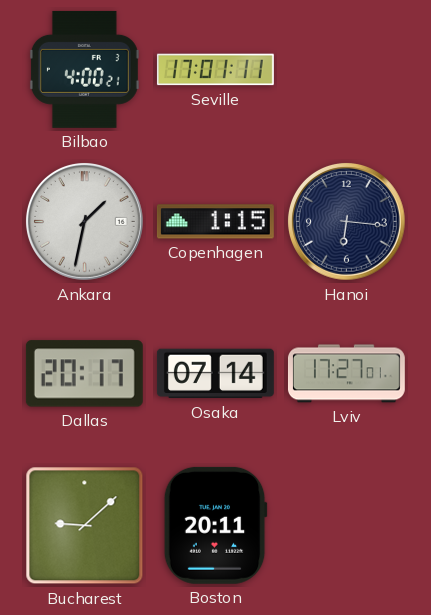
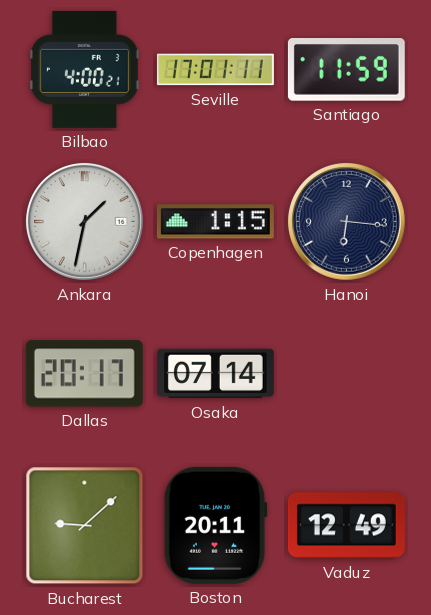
Santiago: none -> 11:59
Lviv: 17:27 -> none
Vaduz: none -> 12:49
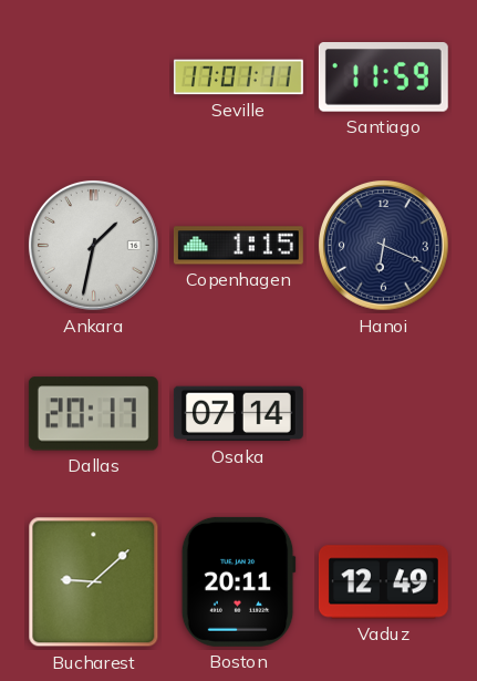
Bilbao: 4:00 -> none
Hanoi: 6:16 -> 6:19
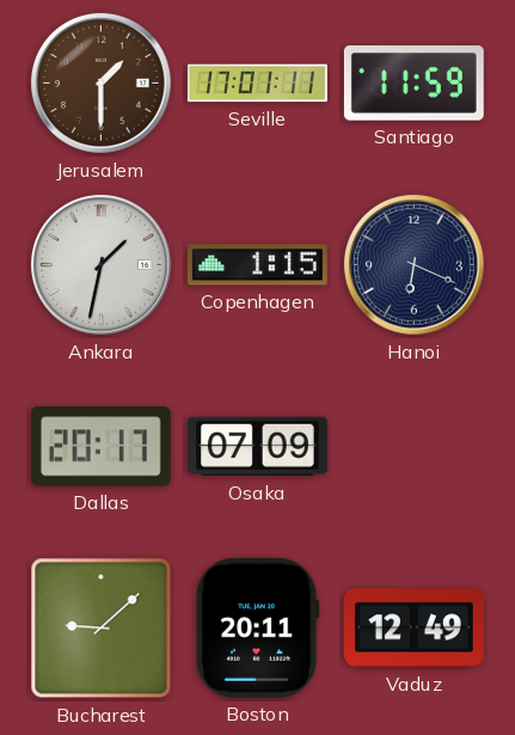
Jerusalem: none -> 1:30
Osaka: 07:14 -> 07:09
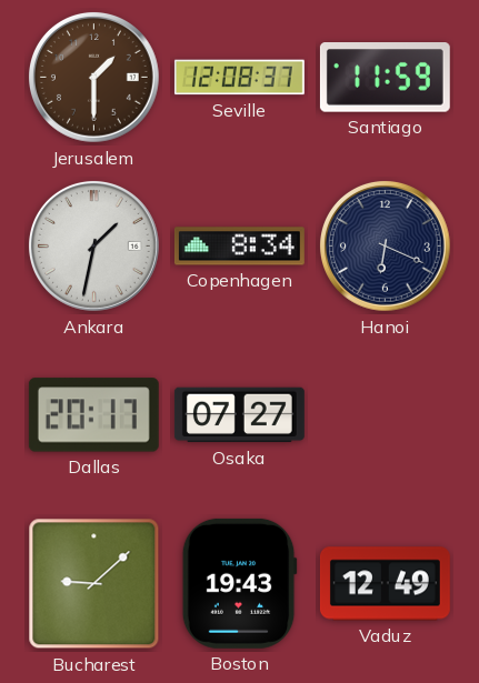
Seville: 17:01 -> 12:08
Copenhagen: 1:15 -> 8:34
Osaka: 07:09 -> 07:27
Boston: 20:11 -> 19:43
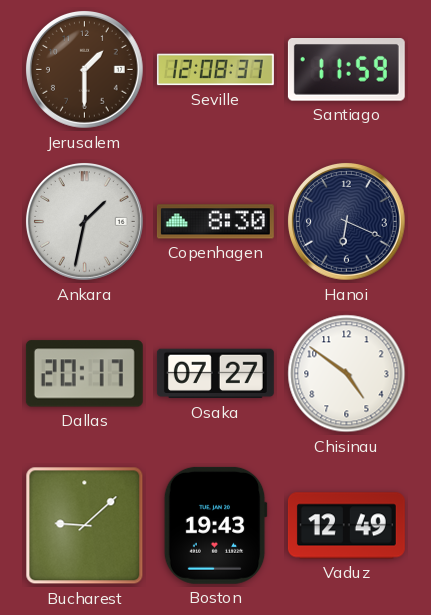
Copenhagen: 8:34 -> 8:30
Chisinau: none -> 4:51
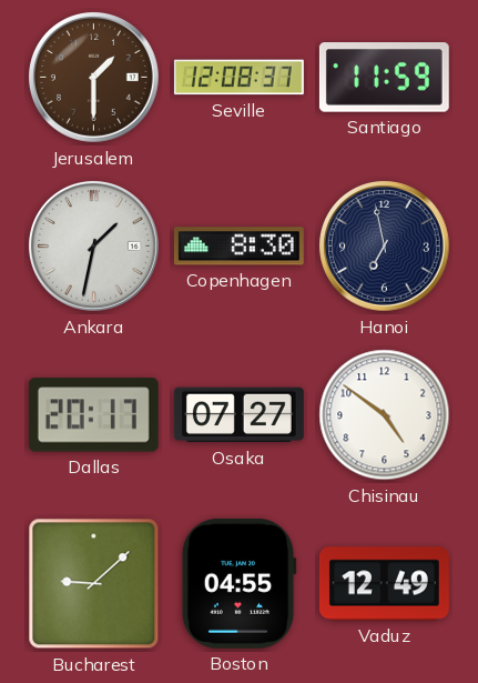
Hanoi: 6:19 -> 6:58
Boston: 19:43 -> 04:55
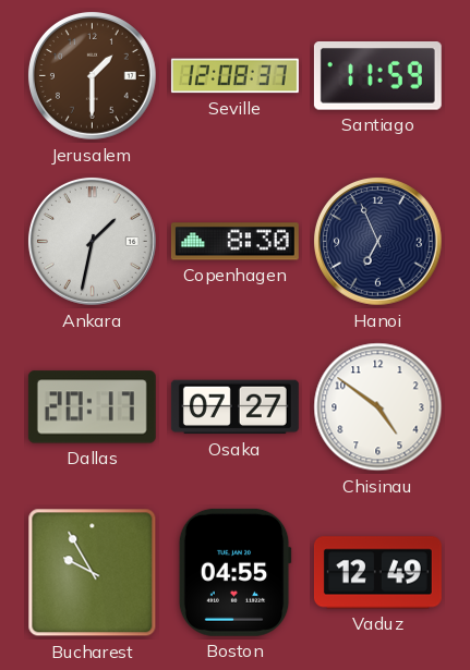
Hanoi: 6:58 -> 6:56
Bucharest: 9:08 -> 9:55
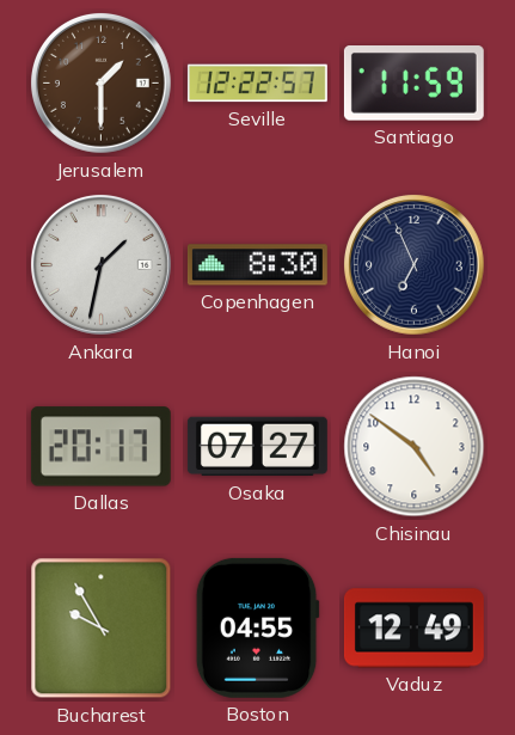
Seville: 12:08 -> 12:22
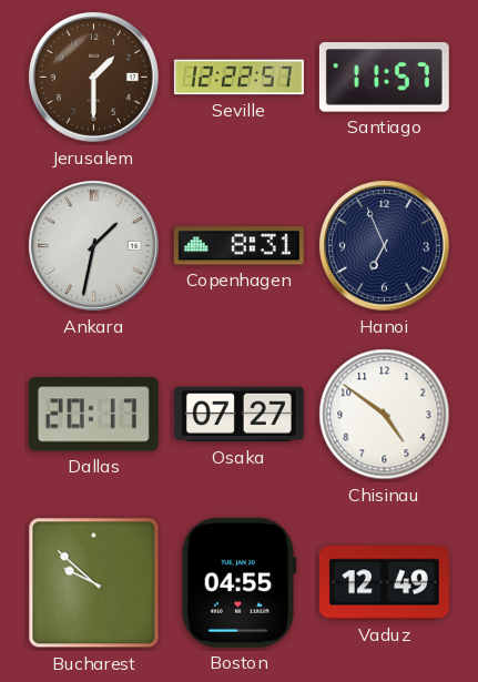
Santiago: 11:59 -> 11:57
Copenhagen: 8:30 -> 8:31
Bucharest: 9:55 -> 9:52
